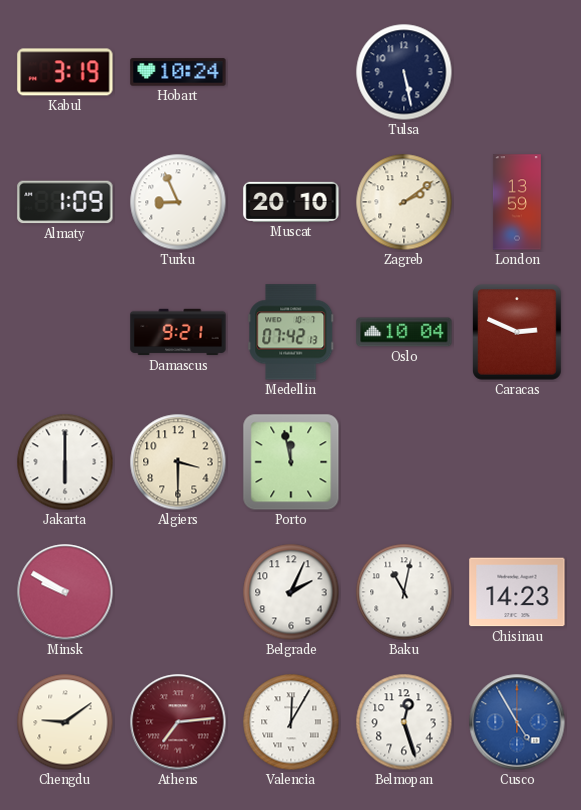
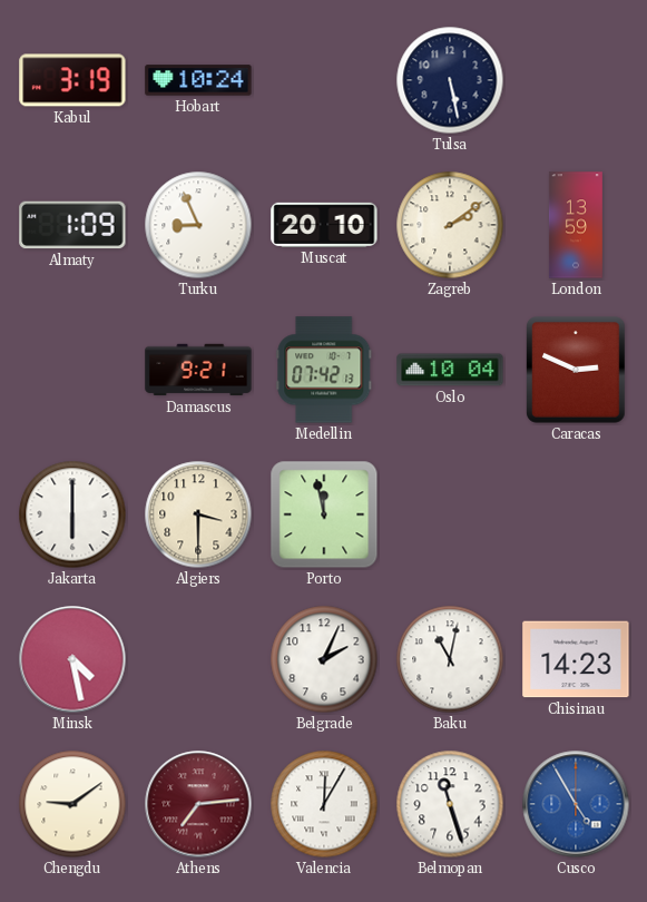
Minsk: 9:50 -> 4:28
Belmopan: 12:27 -> 11:27
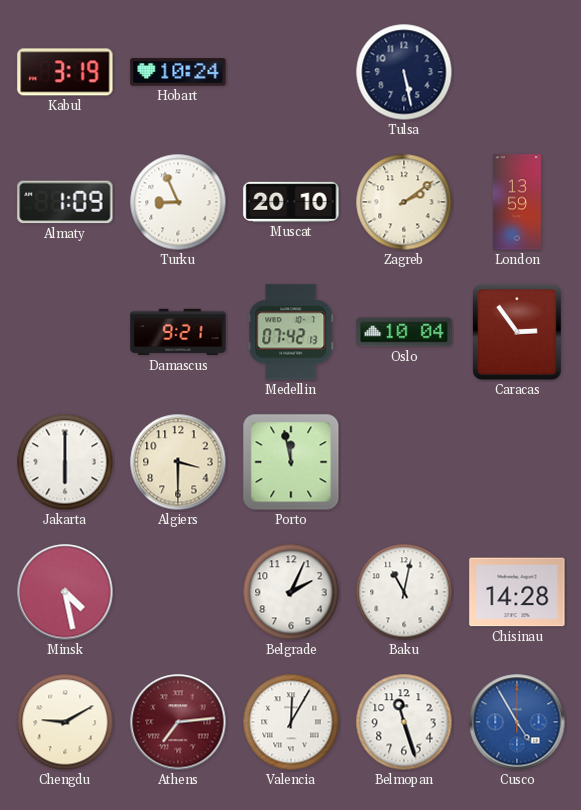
Caracas: 2:49 -> 2:54
Chisinau: 14:23 -> 14:28
Chengdu: 9:09 -> 9:10
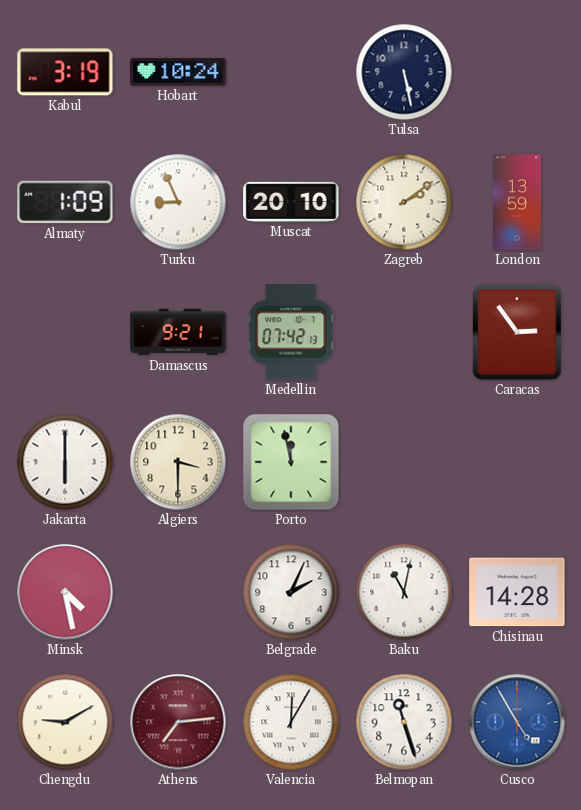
Oslo: 10:04 -> none
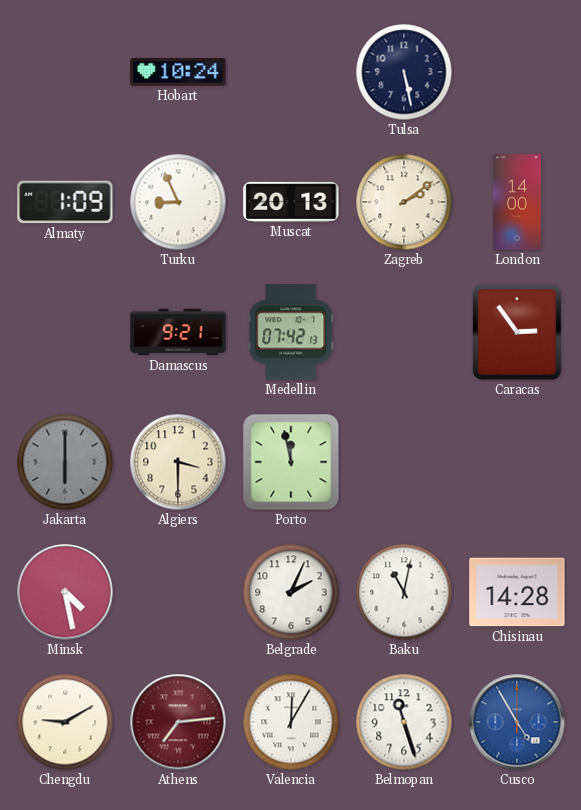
Kabul: 3:19 -> none
Muscat: 20:10 -> 20:13
London: 13:59 -> 14:00
Jakarta dial: white -> grey
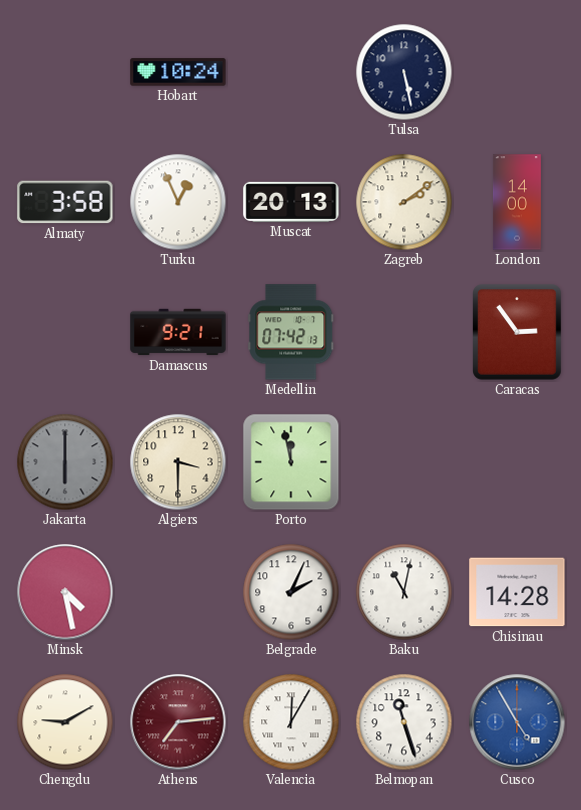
Almaty: 1:09 -> 3:58
Turku: 8:56 -> 12:56
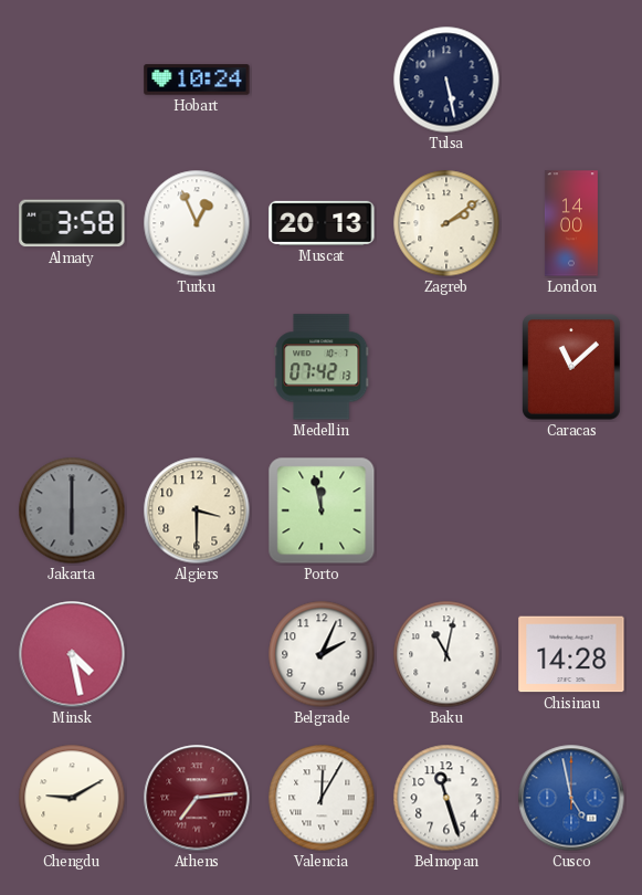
Damascus: 9:21 -> none
Caracas: 2:54 -> 11:08
Cusco: 4:55 -> 4:58
